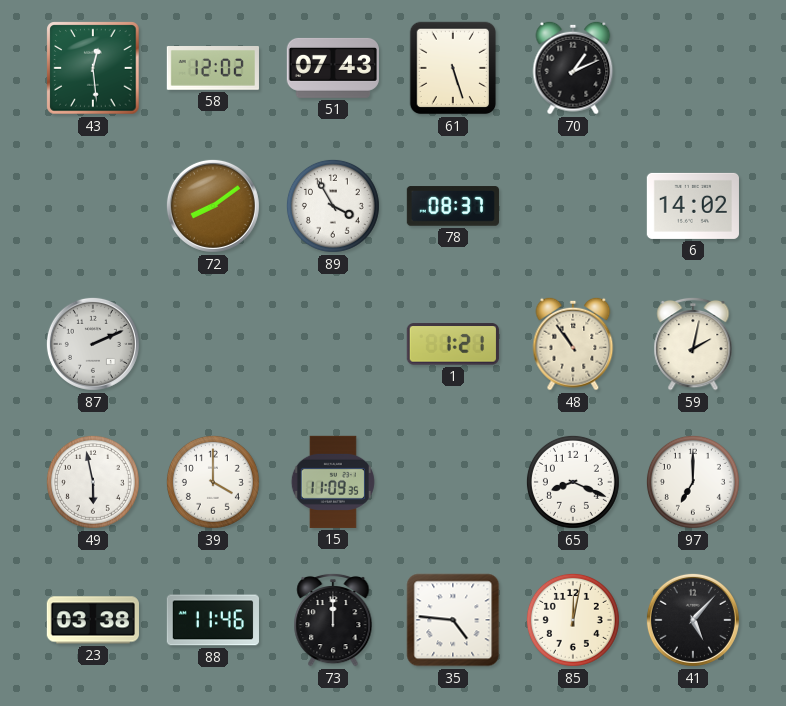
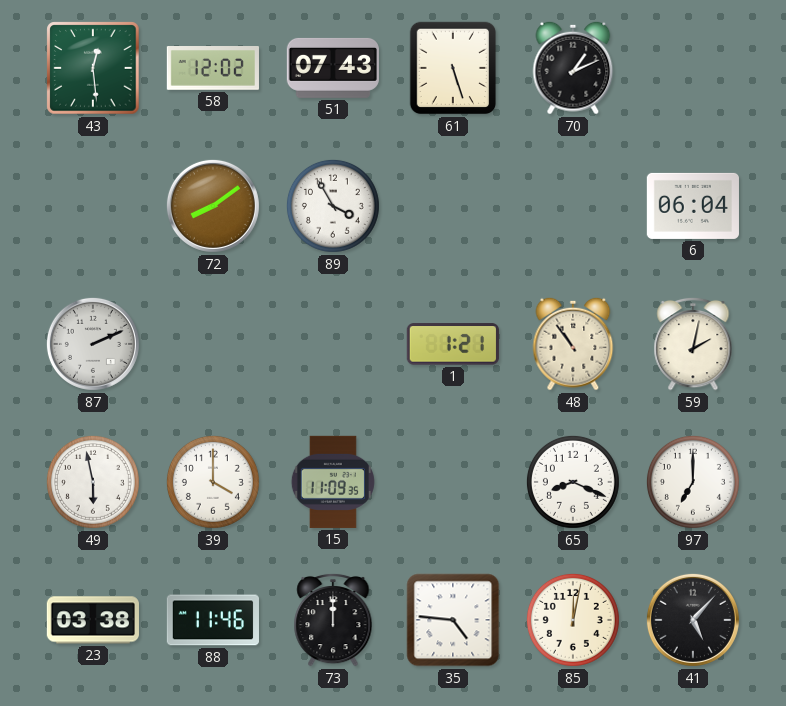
78: 08:37 -> none
6: 14:02 -> 06:04
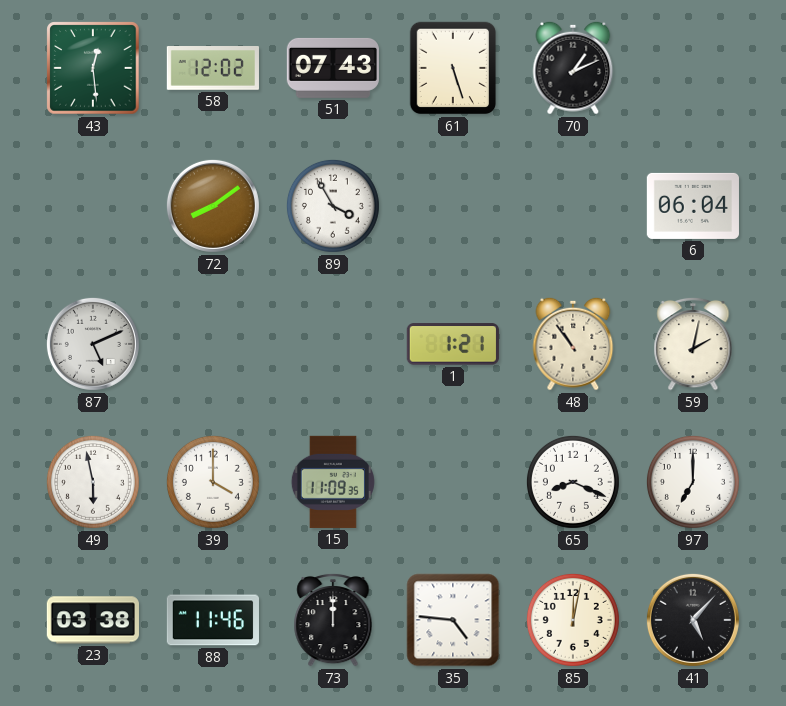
87: 2:11 -> 5:11
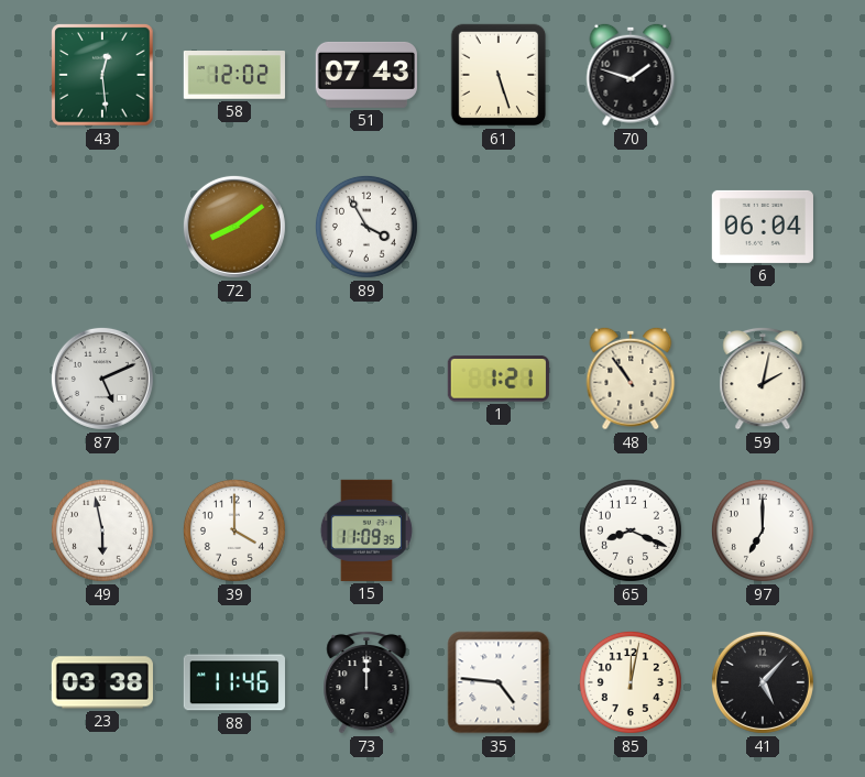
70: 1:11 -> 1:48
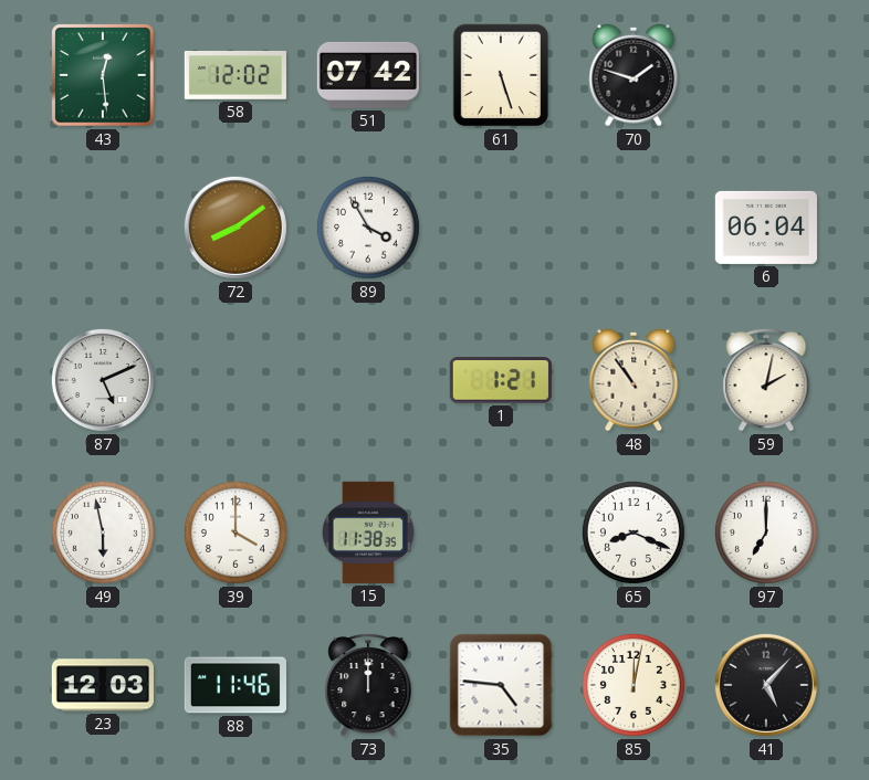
51: 07:43 -> 07:42
15: 11:09 -> 11:38
23: 03:38 -> 12:03
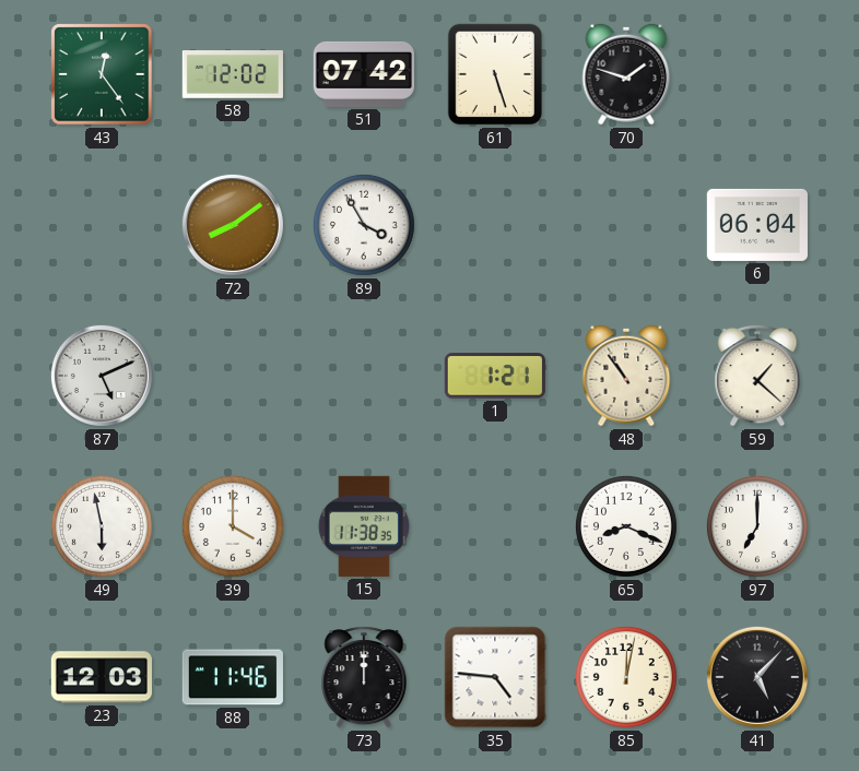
43: 12:29 -> 12:24
59: 2:02 -> 1:22
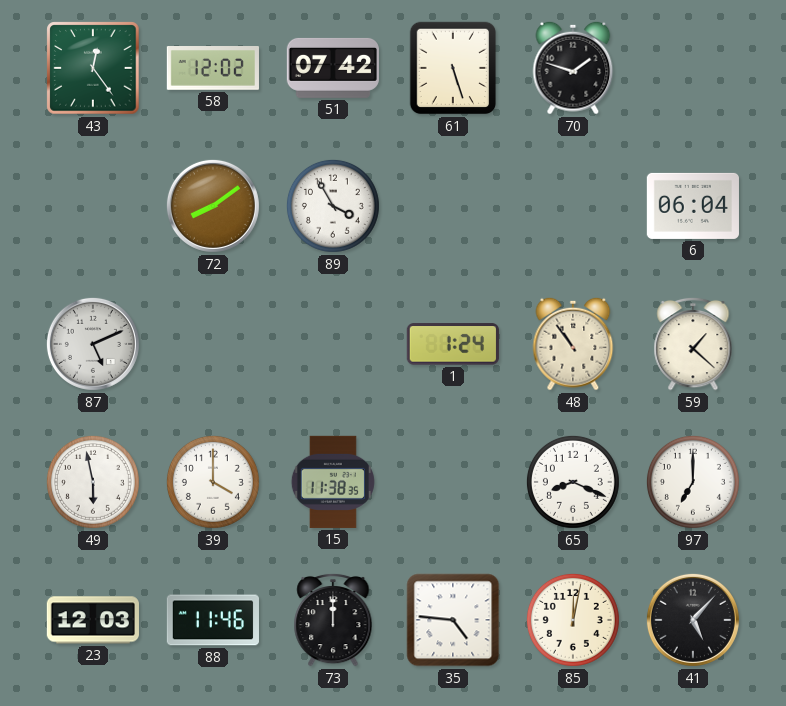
1: 1:21 -> 1:24
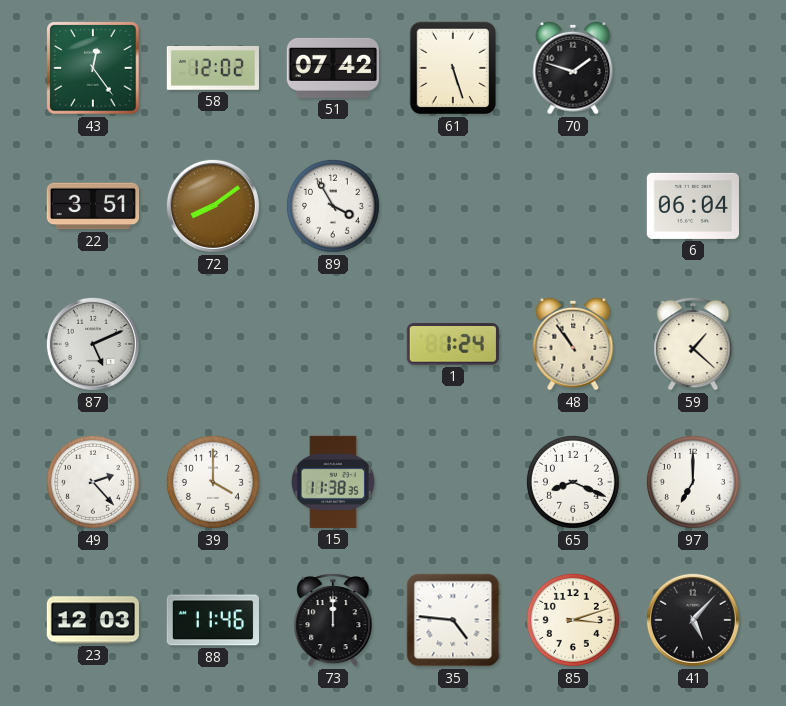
22: none -> 3:51
49: 5:58 -> 2:23
85: 12:02 -> 3:12
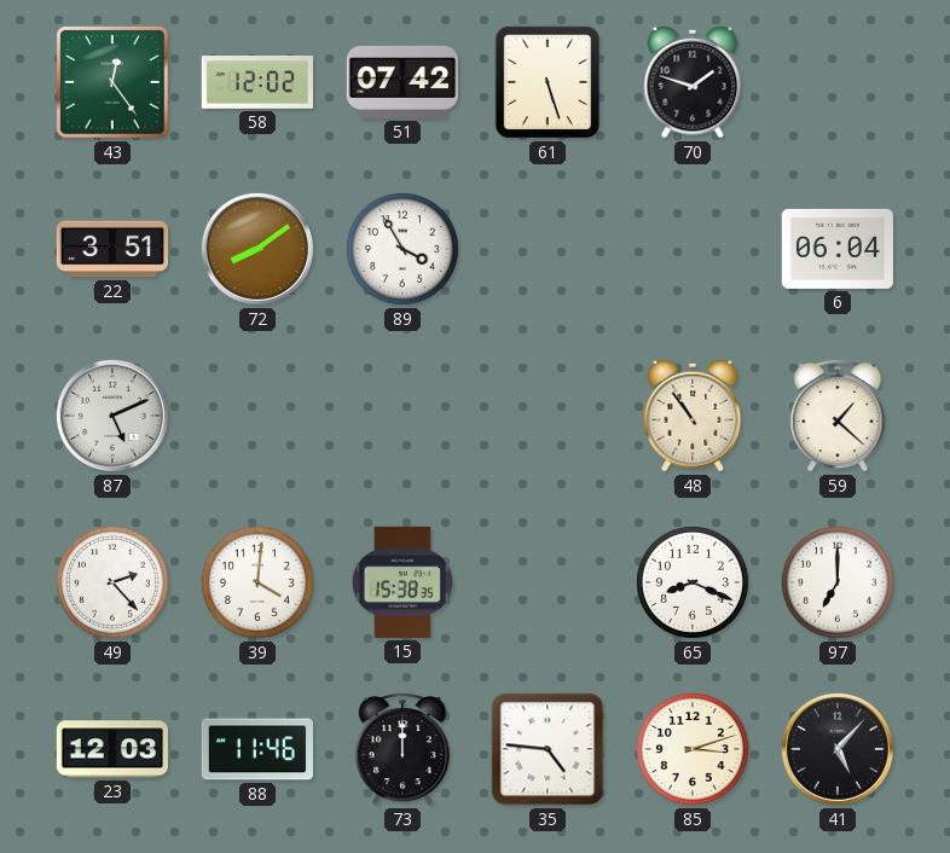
1: 1:24 -> none
39: 4:00 -> 4:01
15: 11:38 -> 15:38
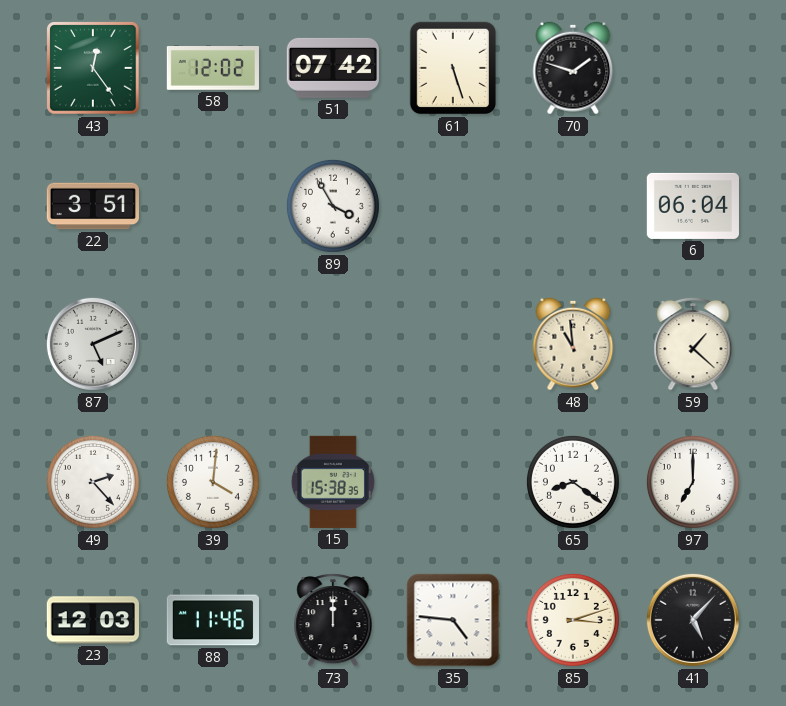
72: 8:09 -> none
48: 10:54 -> 10:59
65: 8:19 -> 8:21
